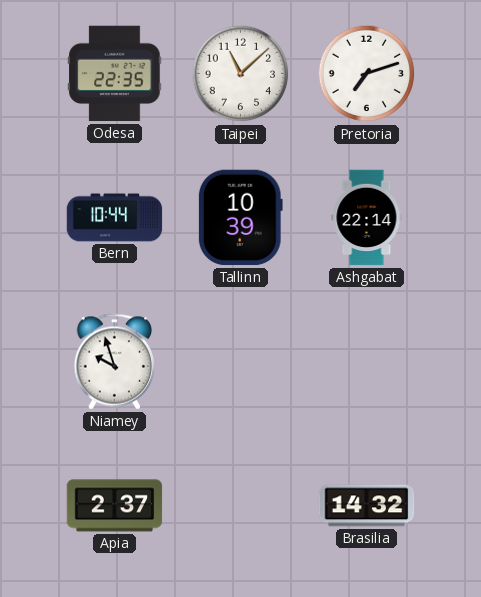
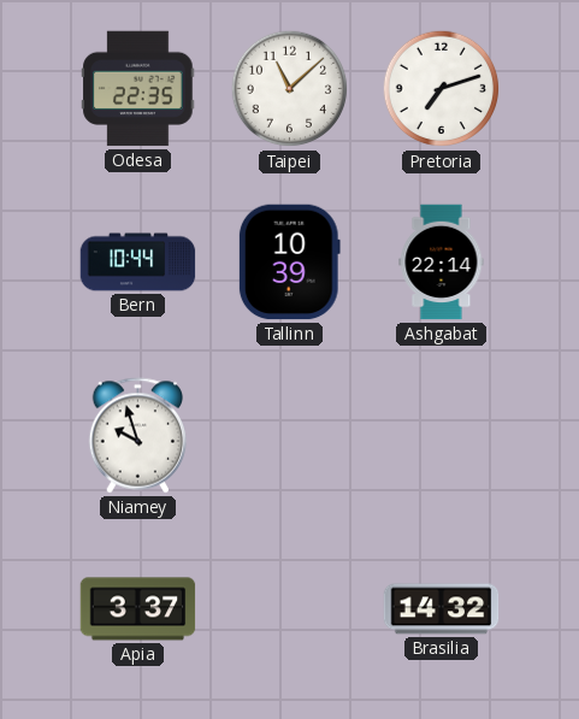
Apia: 2:37 -> 3:37
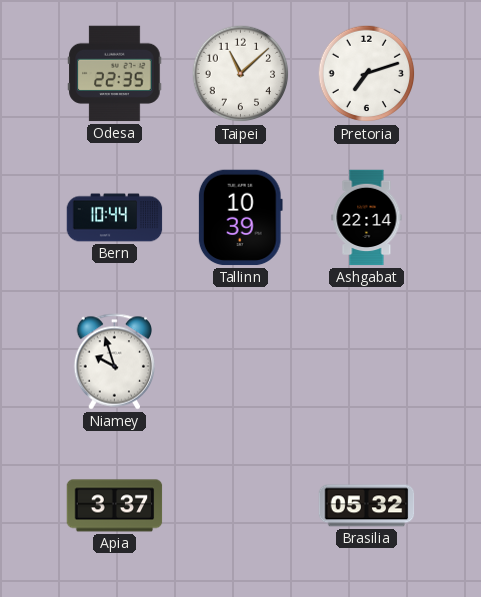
Brasilia: 14:32 -> 05:32
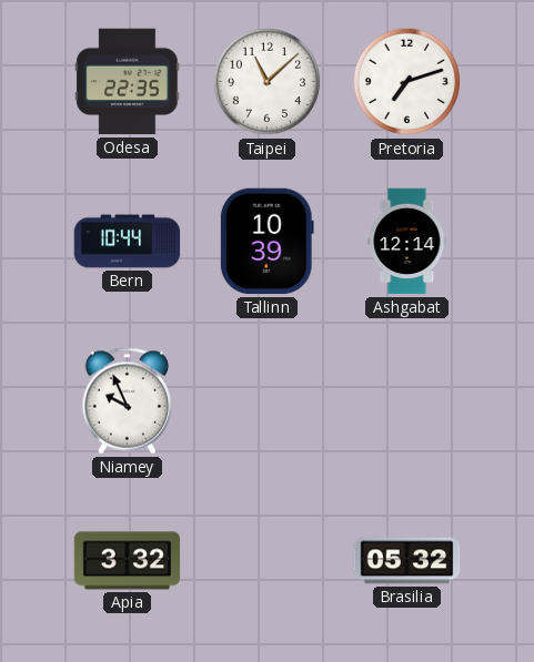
Ashgabat: 22:14 -> 12:14
Niamey: 9:57 -> 9:56
Apia: 3:37 -> 3:32
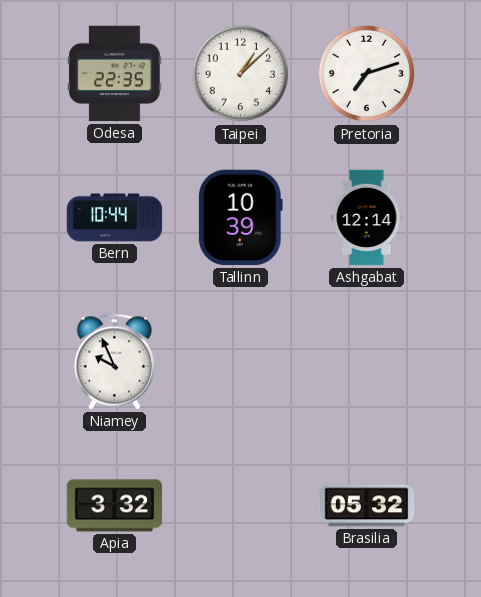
Taipei: 11:08 -> 1:08
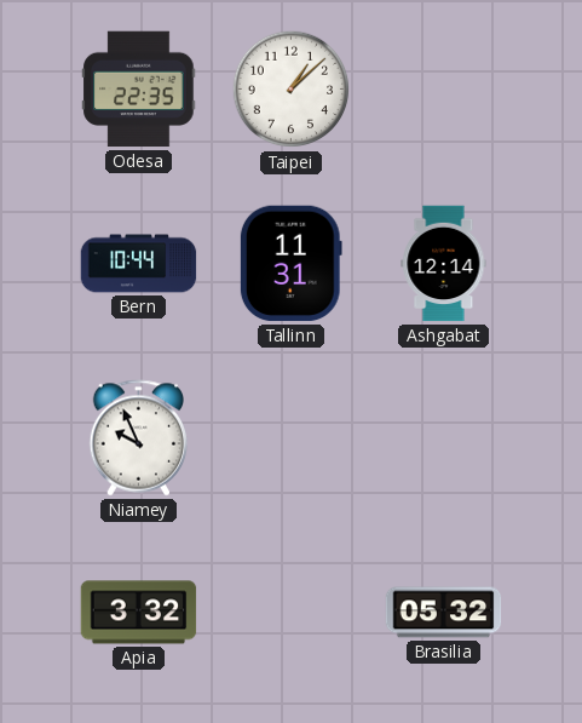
Pretoria: 7:12 -> none
Tallinn: 10:39 -> 11:31
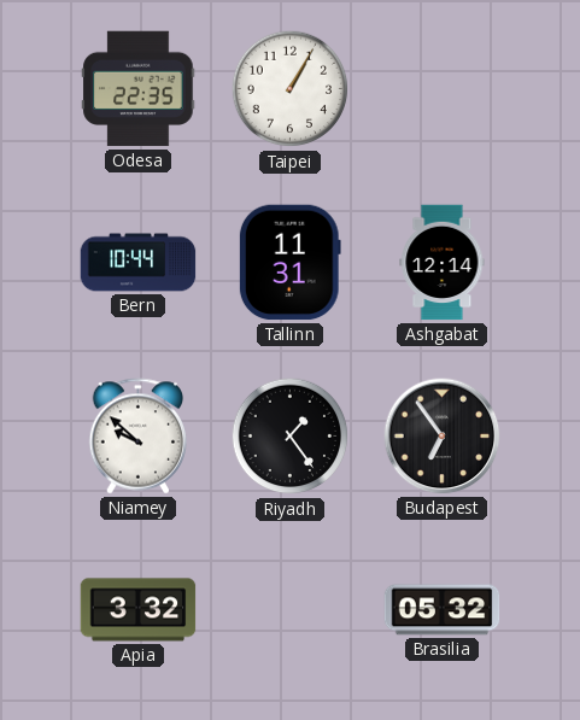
Taipei: 1:08 -> 1:05
Niamey: 9:56 -> 9:52
Riyadh: none -> 1:24
Budapest: none -> 6:54
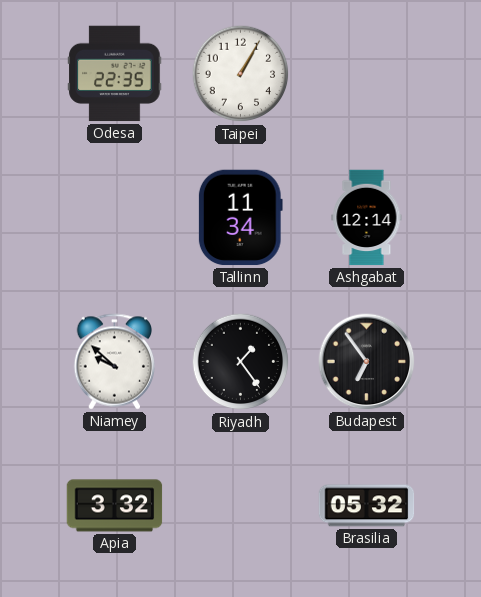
Bern: 10:44 -> none
Tallinn: 11:31 -> 11:34
